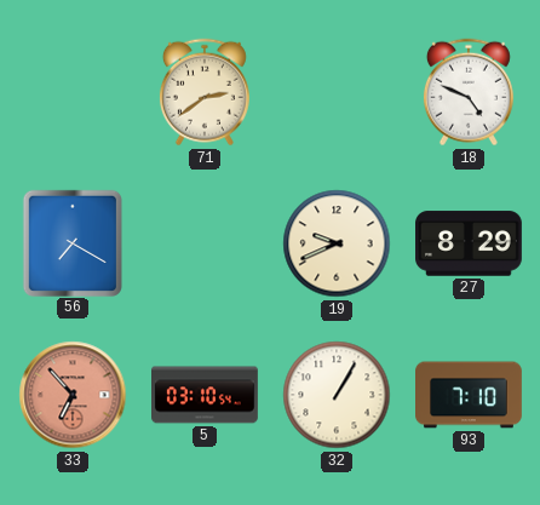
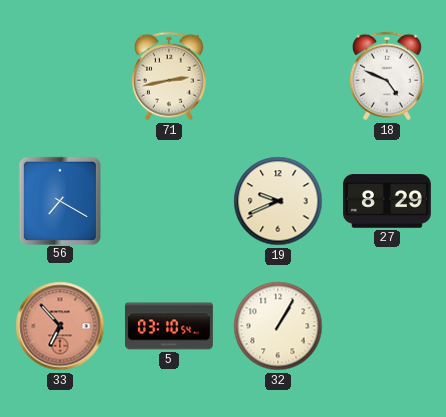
71: 2:39 -> 2:43
93: 7:10 -> none
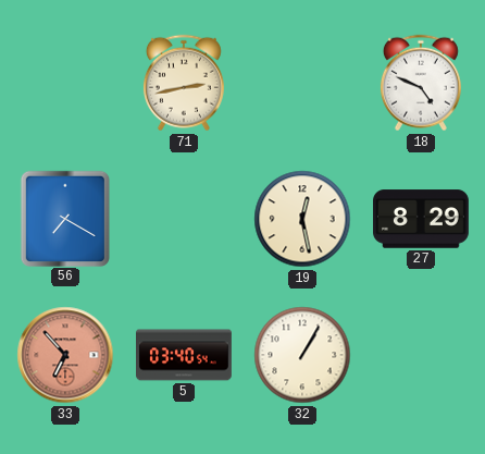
19: 9:41 -> 12:28
5: 03:10 -> 03:40
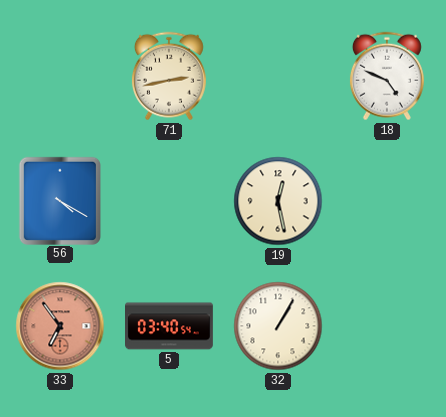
56: 7:20 -> 4:20
27: 8:29 -> none
33: 6:53 -> 6:54
